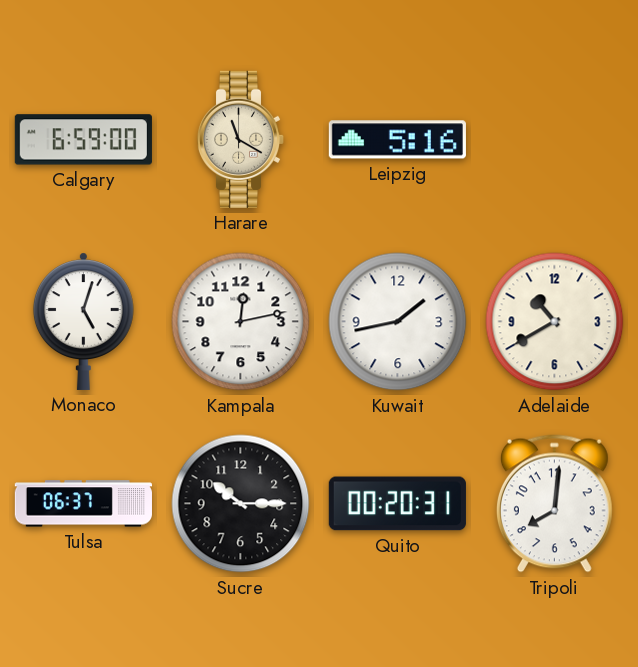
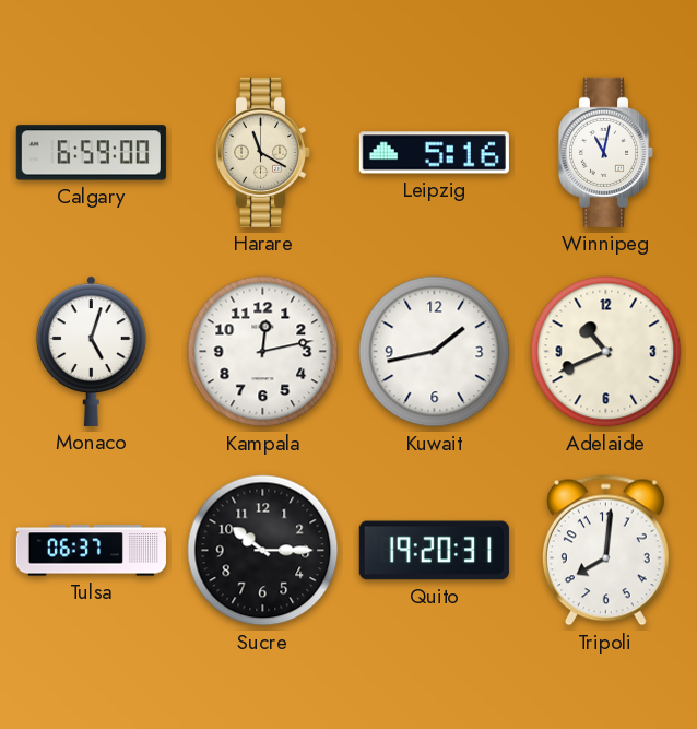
Winnipeg: none -> 11:02
Adelaide: 10:40 -> 10:41
Quito: 00:20 -> 19:20
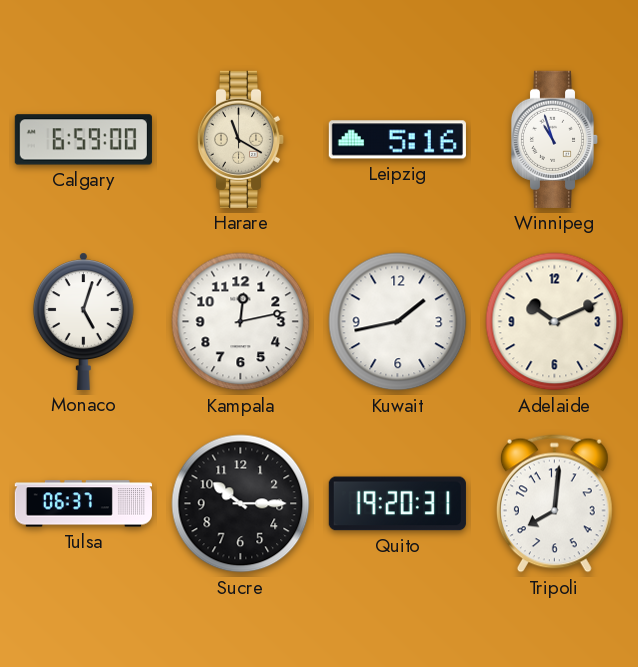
Winnipeg: 11:02 -> 10:57
Adelaide: 10:41 -> 10:11
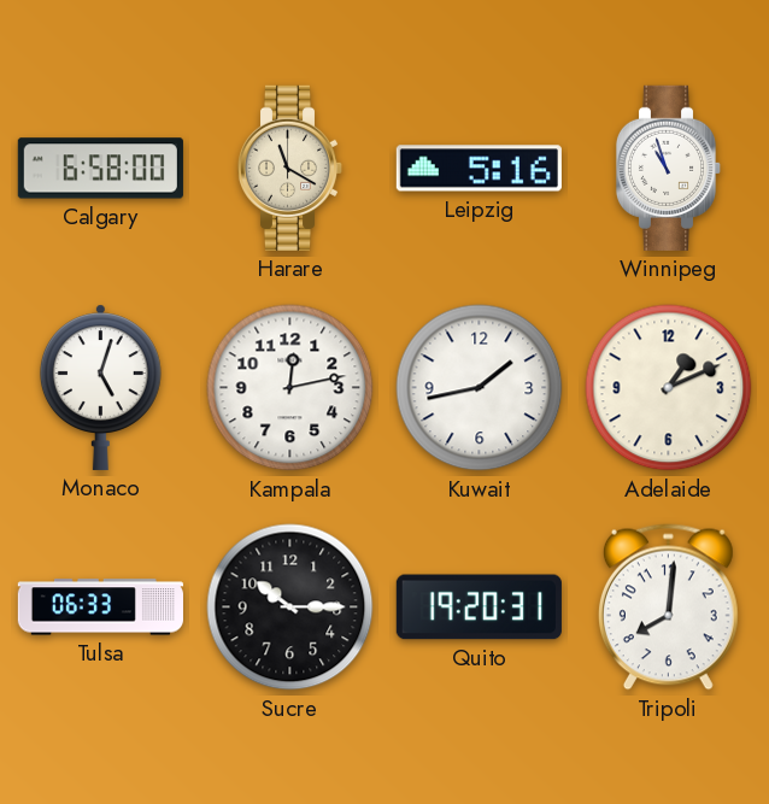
Calgary: 6:59 -> 6:58
Adelaide: 10:11 -> 1:11
Tulsa: 06:37 -> 06:33
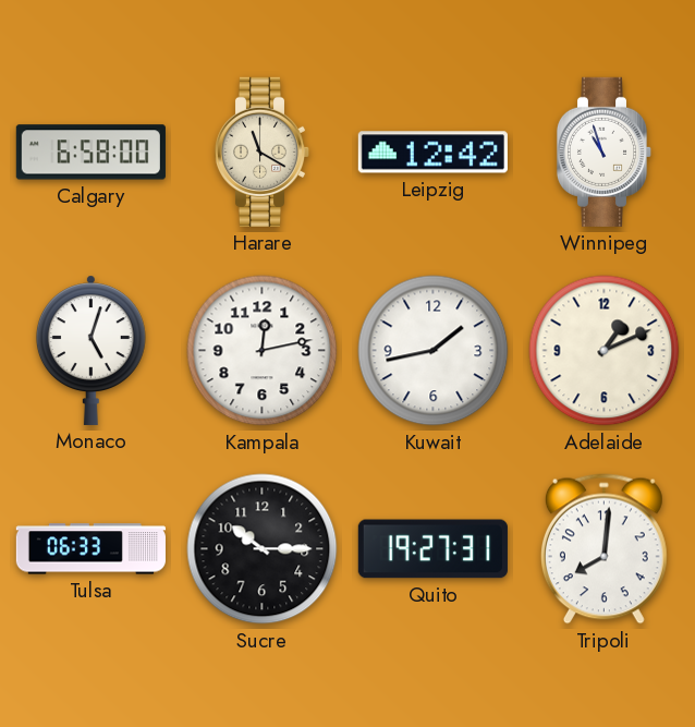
Leipzig: 5:16 -> 12:42
Quito: 19:20 -> 19:27
